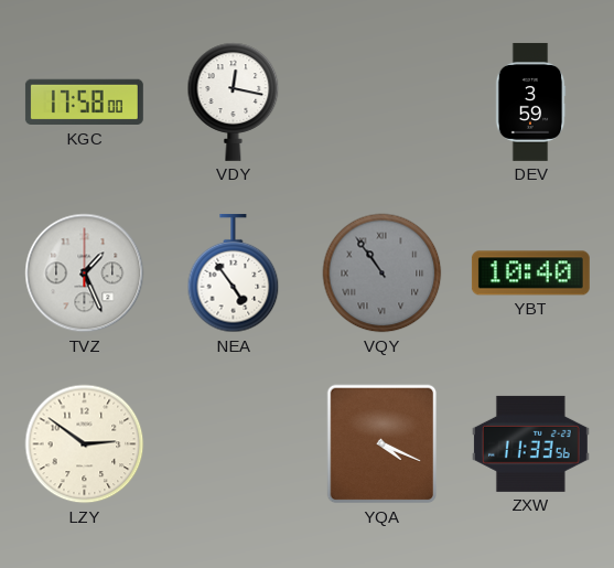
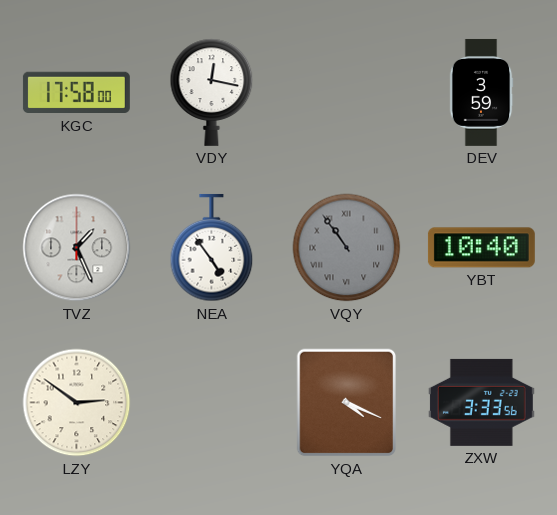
ZXW: 11:33 -> 3:33
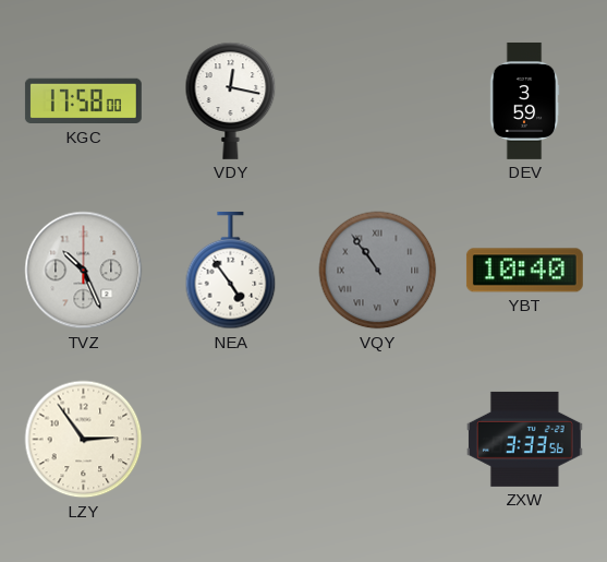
TVZ: 1:26 -> 10:26
LZY: 2:51 -> 2:54
YQA: 4:19 -> none
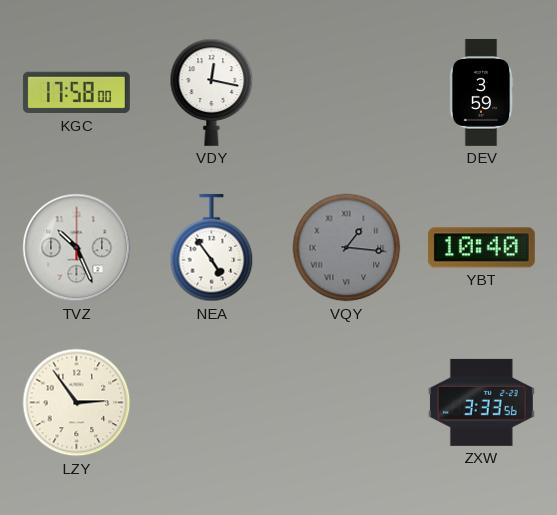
VQY: 10:54 -> 1:16
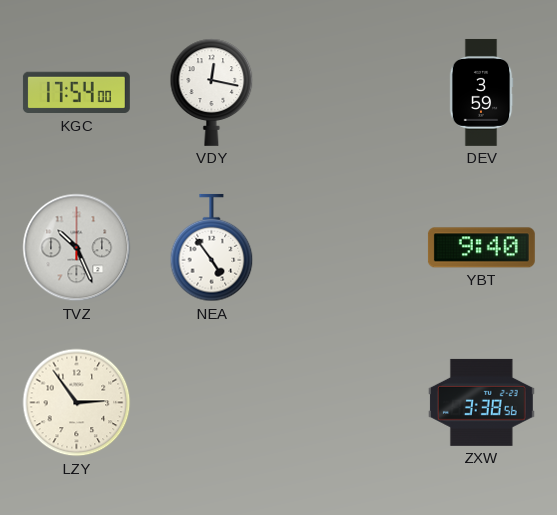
KGC: 17:58 -> 17:54
VQY: 1:16 -> none
YBT: 10:40 -> 9:40
ZXW: 3:33 -> 3:38
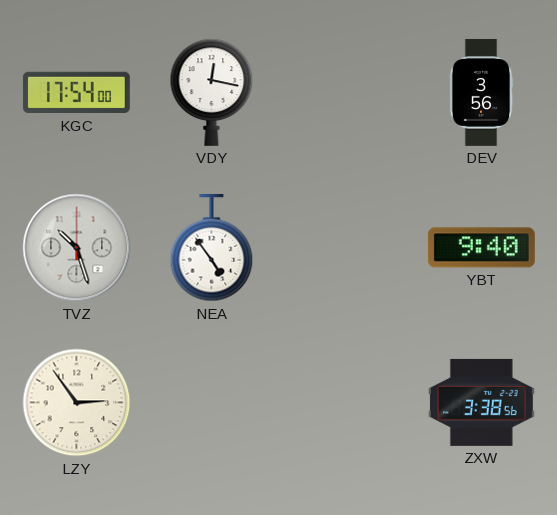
DEV: 3:59 -> 3:56
TVZ: 10:26 -> 10:27
